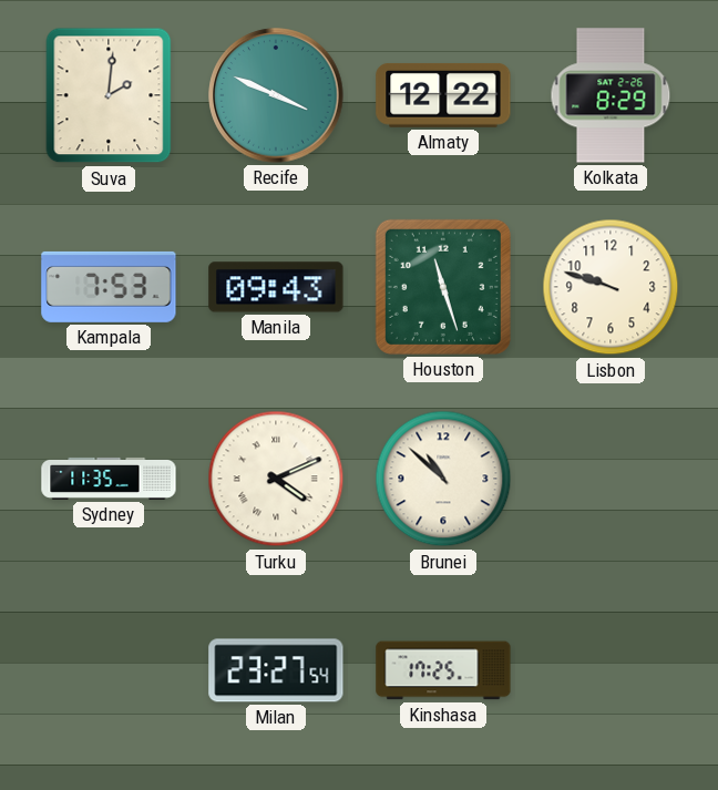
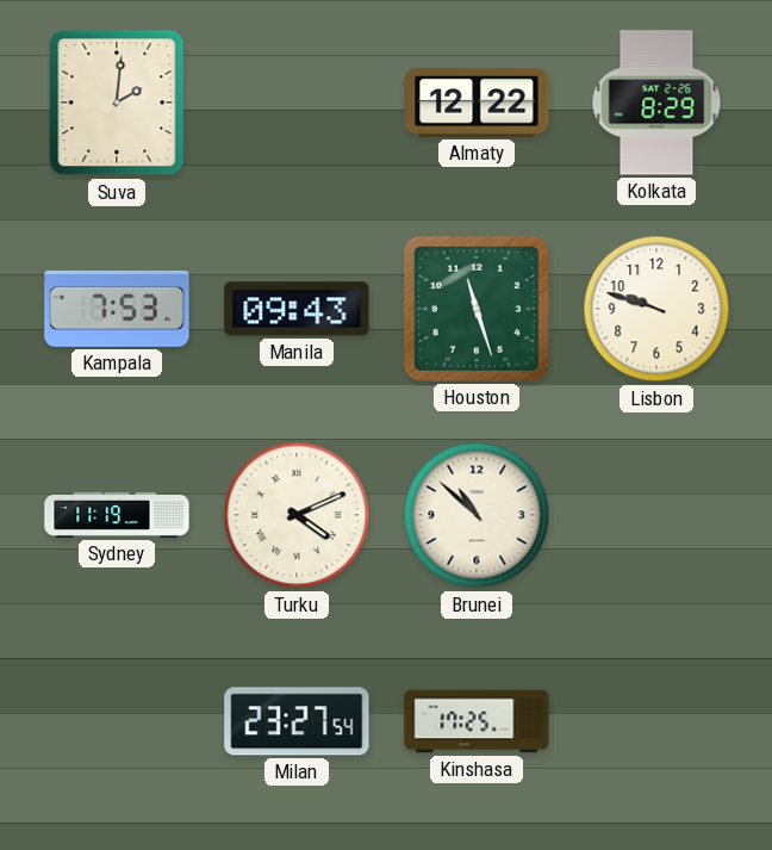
Recife: 3:49 -> none
Sydney: 11:35 -> 11:19
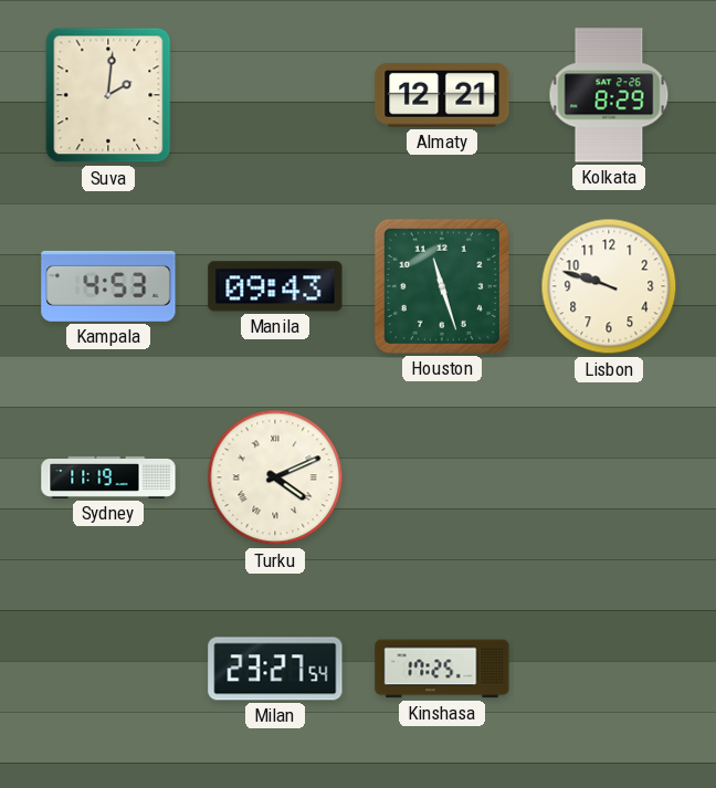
Almaty: 12:22 -> 12:21
Kampala: 7:53 -> 4:53
Brunei: 10:52 -> none
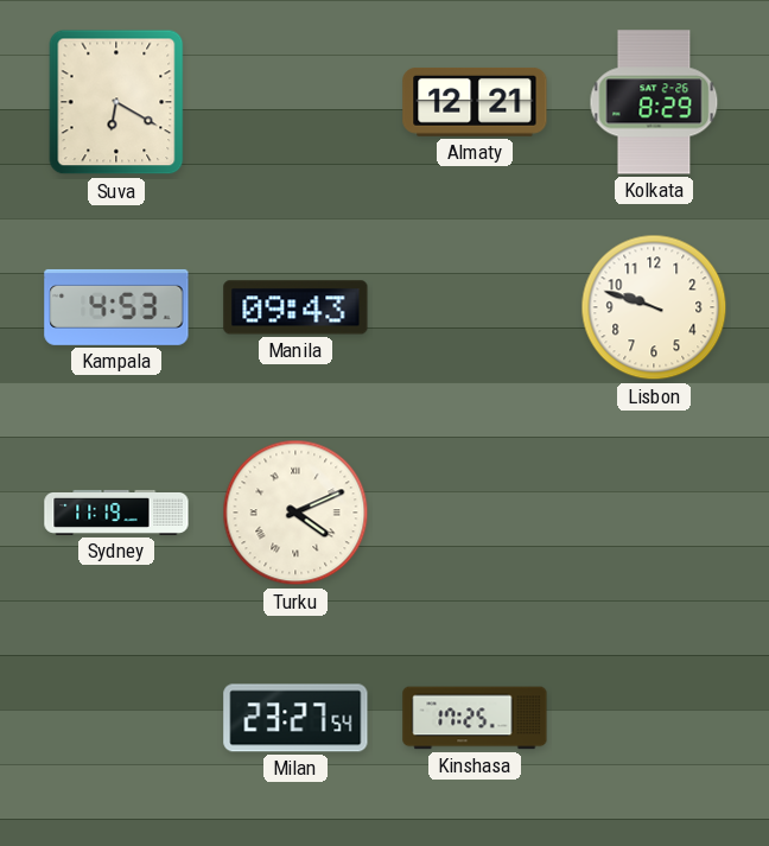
Suva: 2:01 -> 6:20
Houston: 11:27 -> none
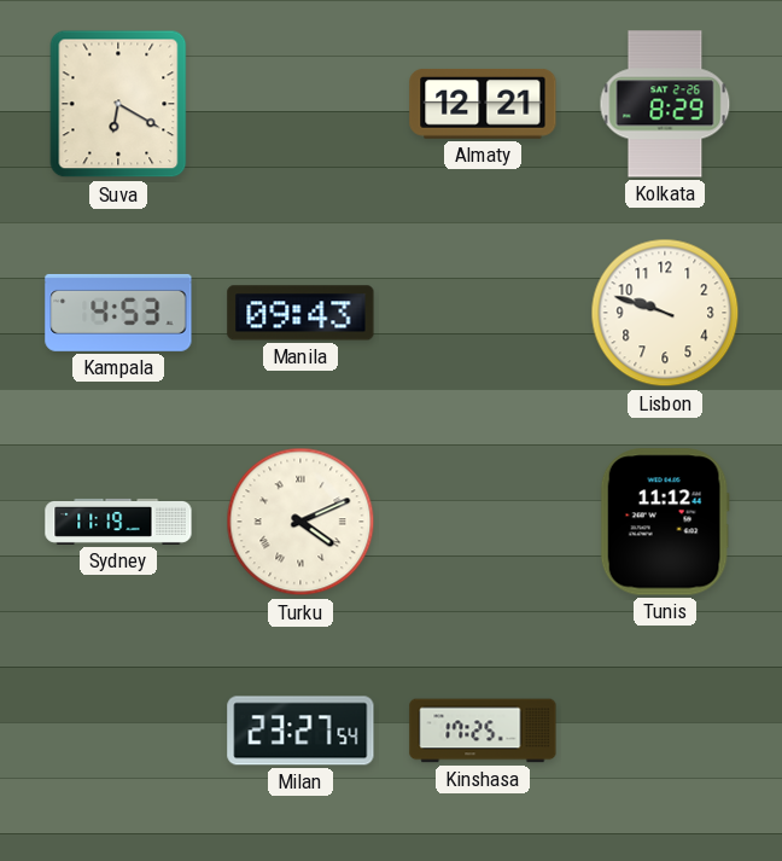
Tunis: none -> 11:12
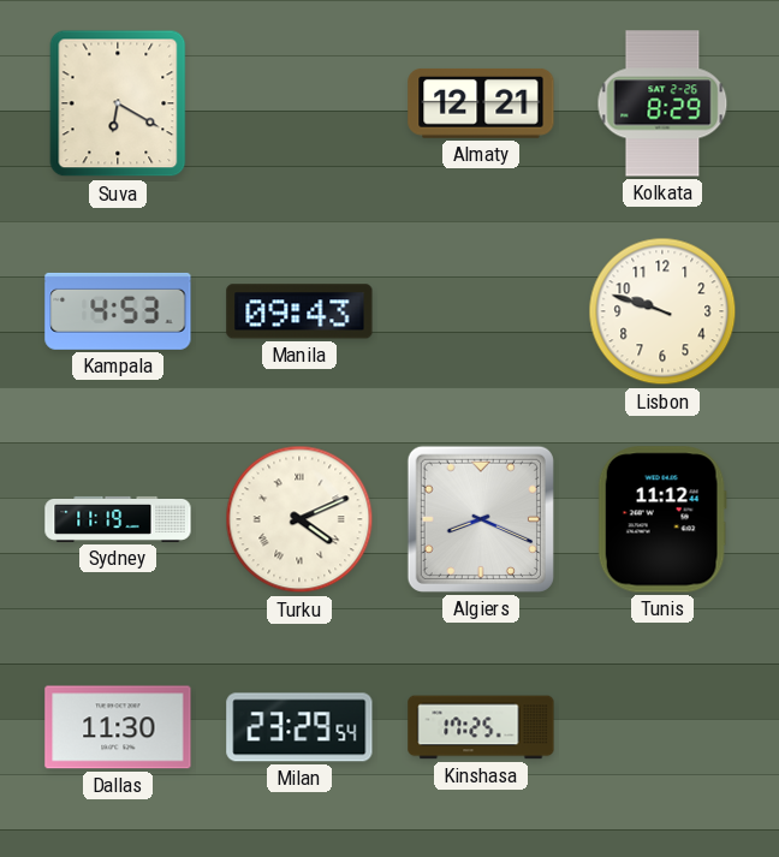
Algiers: none -> 8:19
Dallas: none -> 11:30
Milan: 23:27 -> 23:29
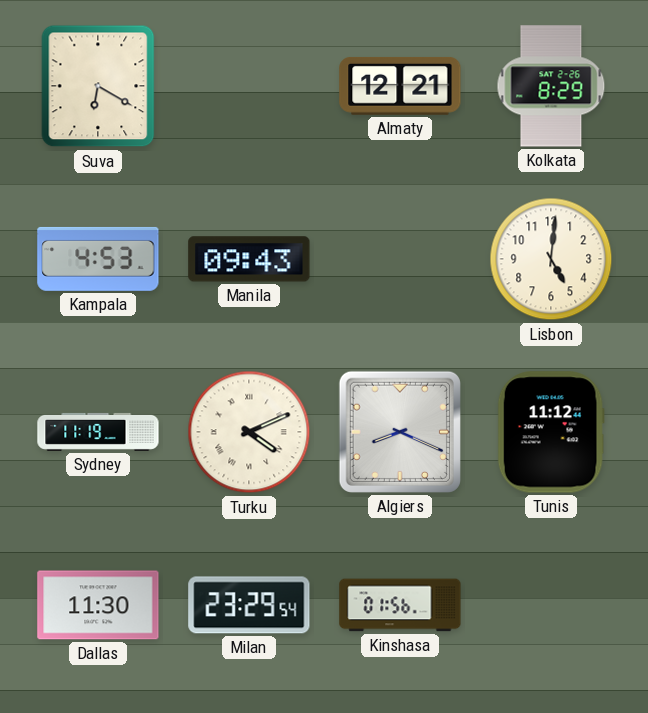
Lisbon: 9:48 -> 5:01
Kinshasa: 17:25 -> 01:56
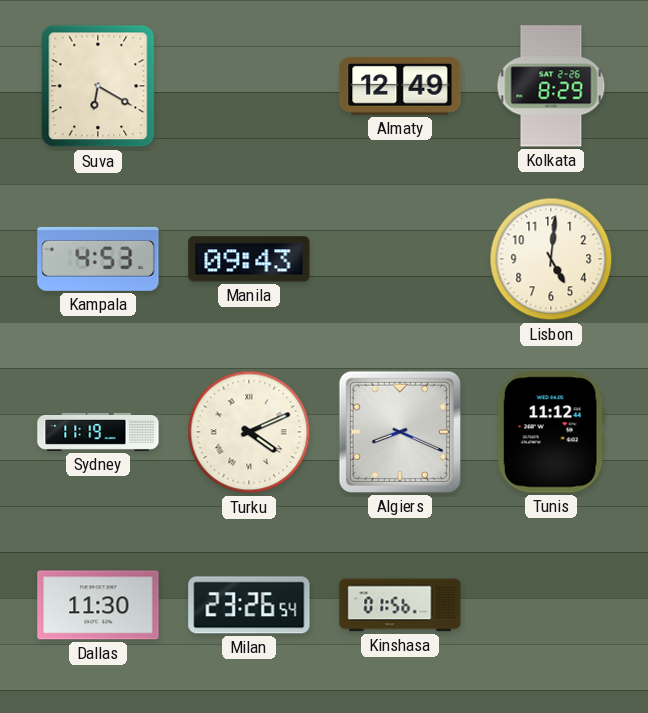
Almaty: 12:21 -> 12:49
Milan: 23:29 -> 23:26
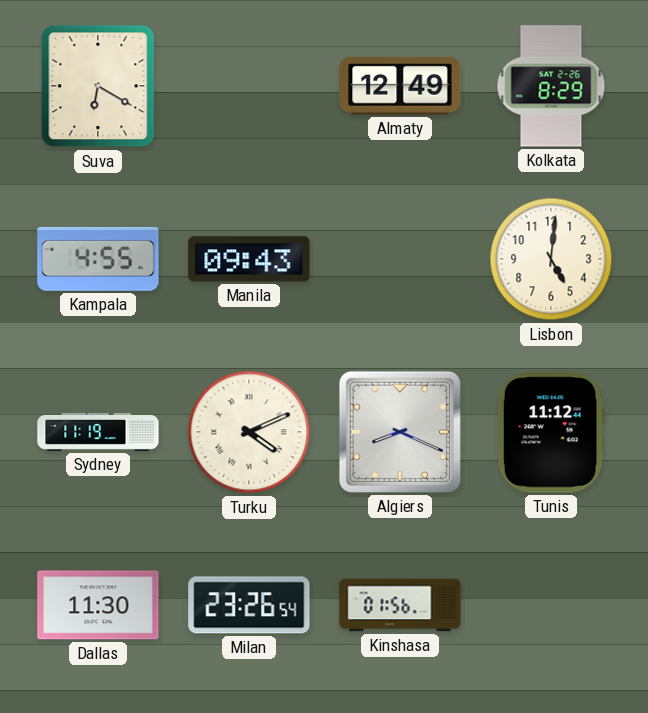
Kampala: 4:53 -> 4:55
